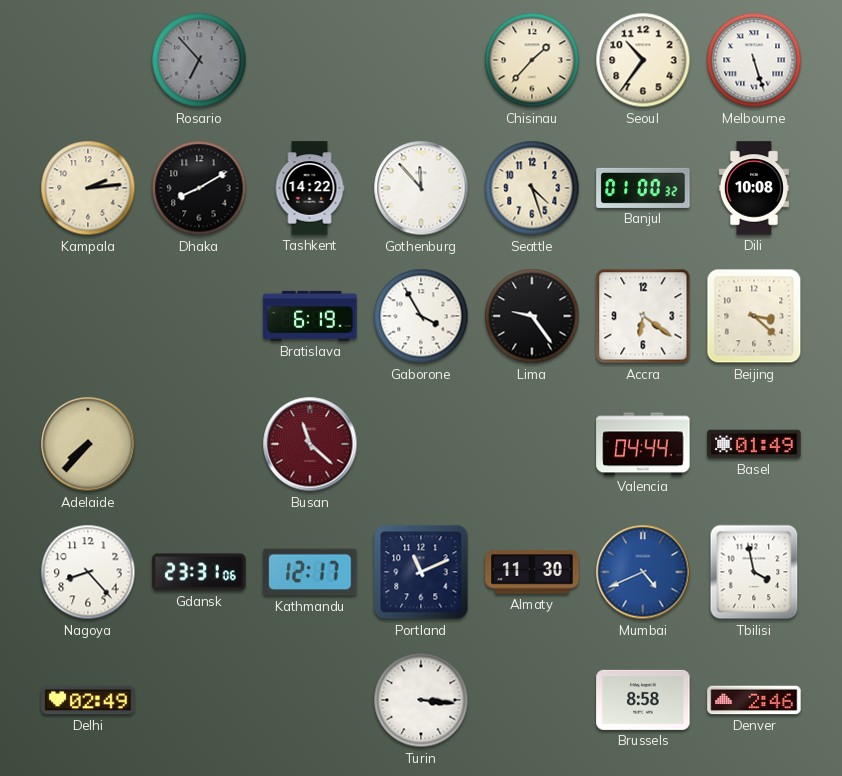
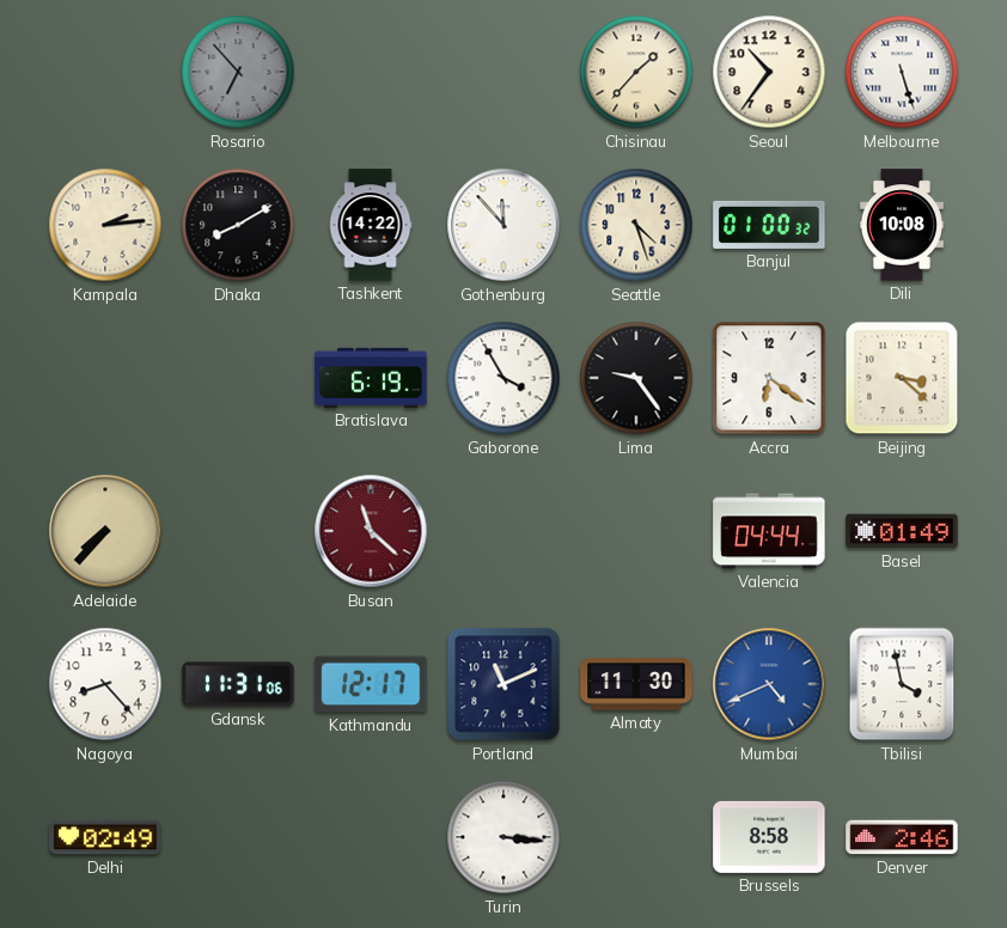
Gdansk: 23:31 -> 11:31
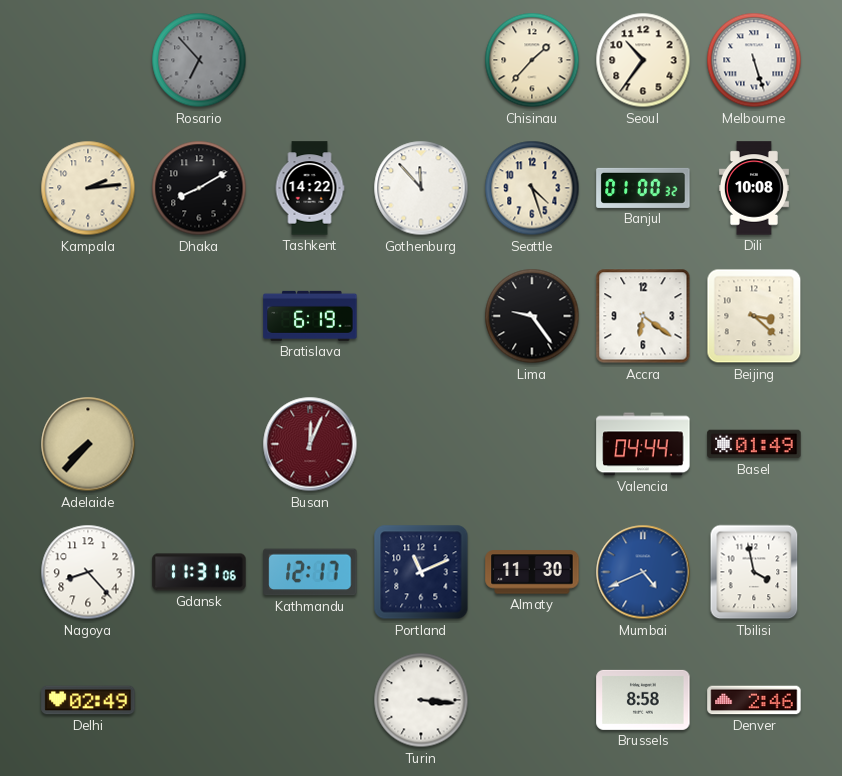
Gaborone: 3:55 -> none
Busan: 11:22 -> 12:04
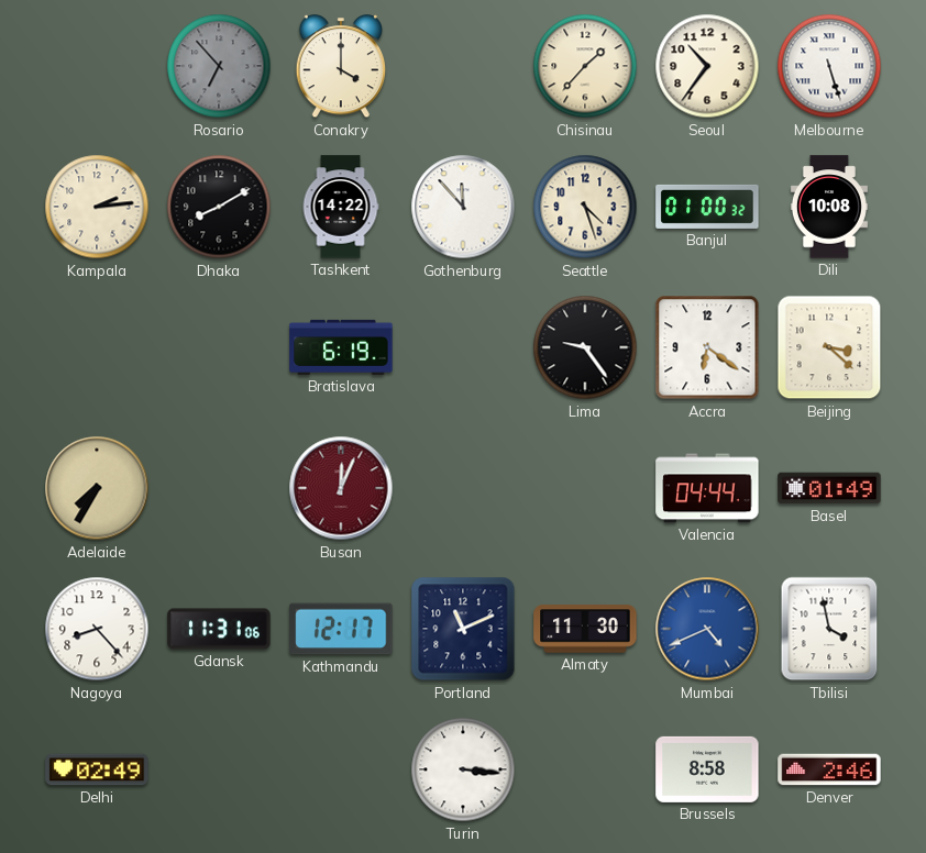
Conakry: none -> 4:00
Adelaide: 7:37 -> 7:35
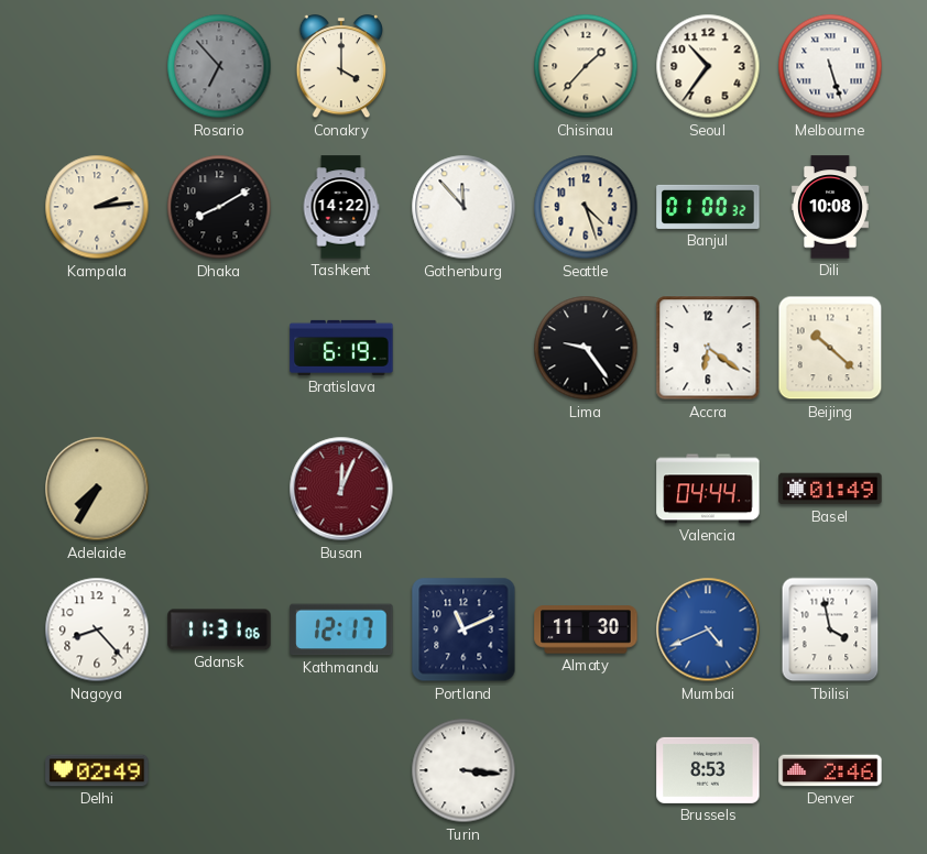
Beijing: 3:22 -> 10:22
Brussels: 8:58 -> 8:53
